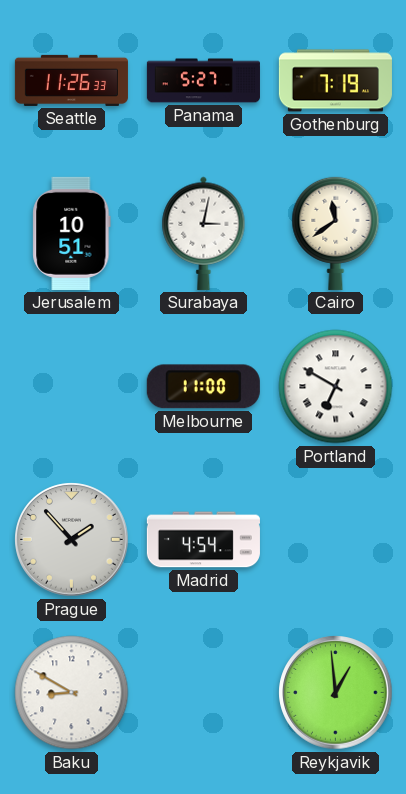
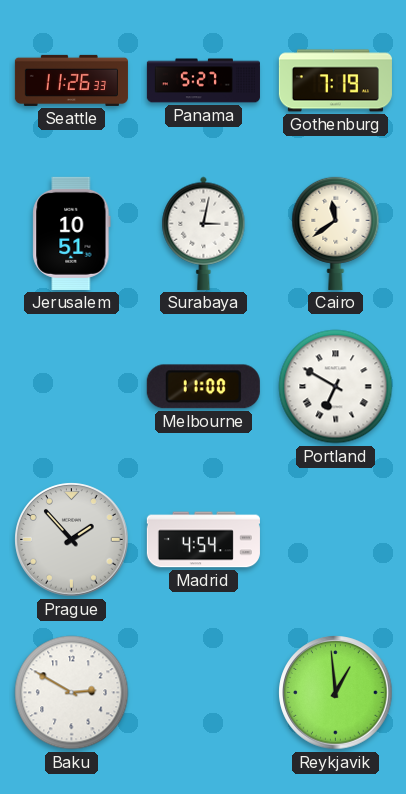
Baku: 8:50 -> 2:50
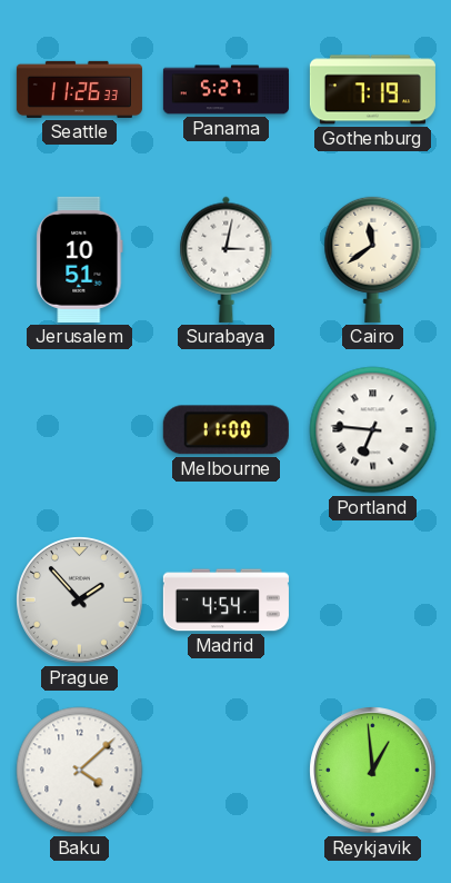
Portland: 6:50 -> 6:46
Baku: 2:50 -> 4:08
